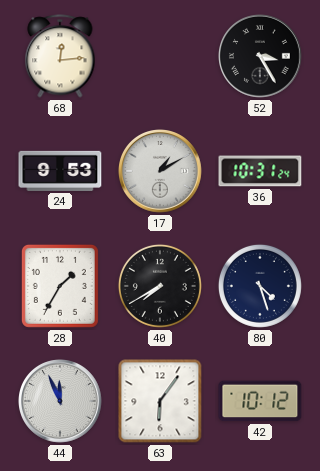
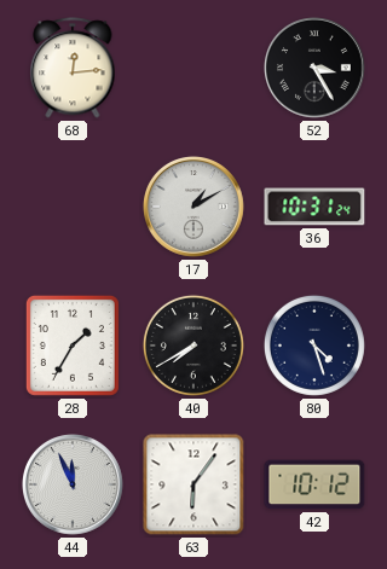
24: 9:53 -> none
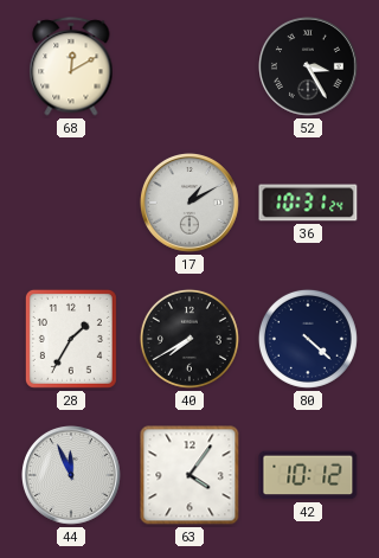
68: 12:14 -> 12:10
80: 4:27 -> 4:22
63: 6:06 -> 4:06
